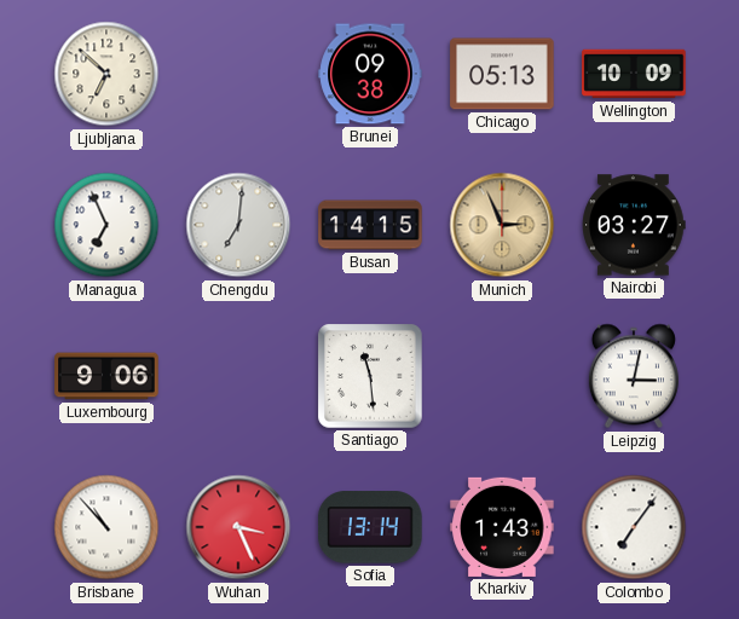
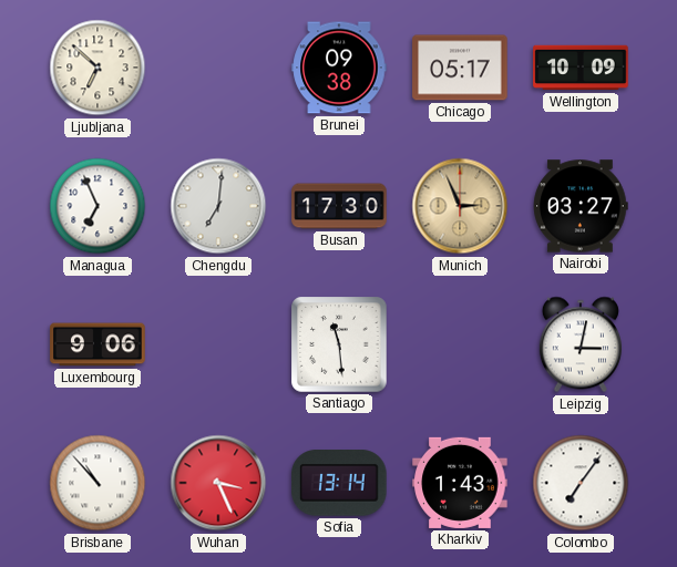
Chicago: 05:13 -> 05:17
Busan: 14:15 -> 17:30
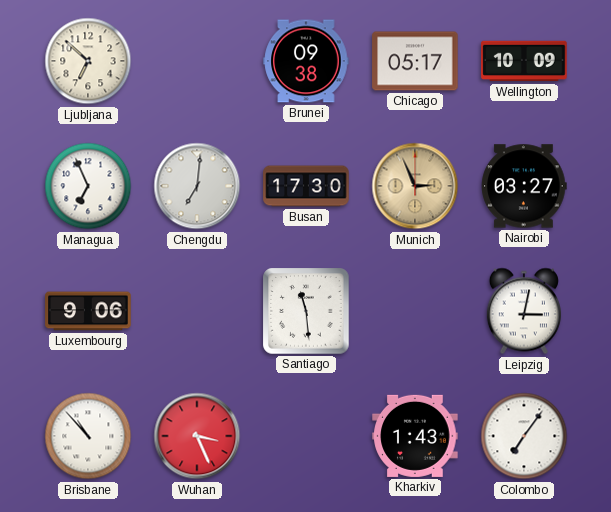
Sofia: 13:14 -> none
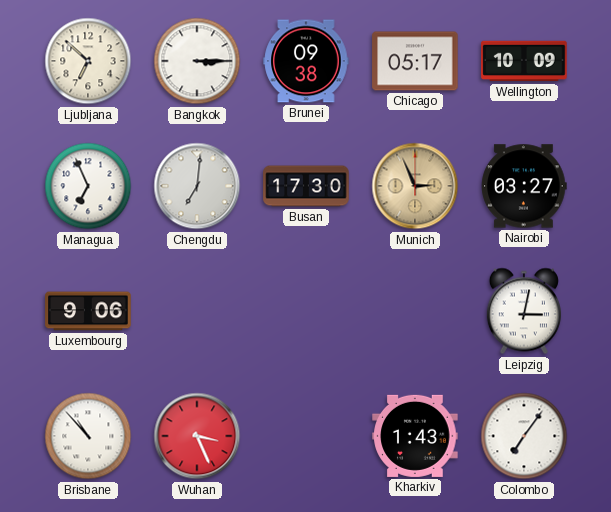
Bangkok: none -> 3:15
Santiago: 11:29 -> none
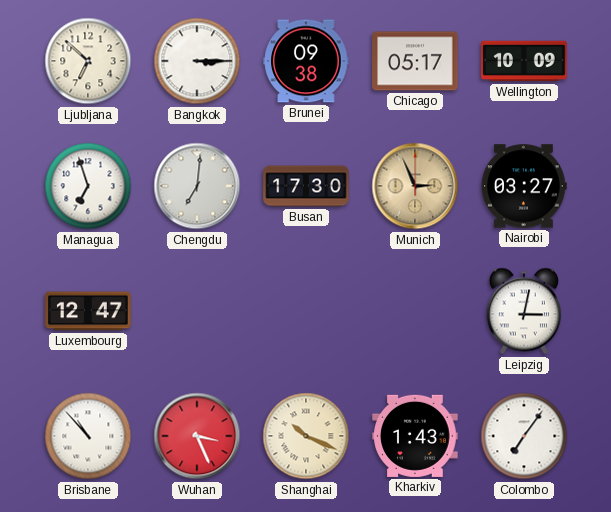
Managua: 6:56 -> 6:57
Luxembourg: 9:06 -> 12:47
Shanghai: none -> 10:19
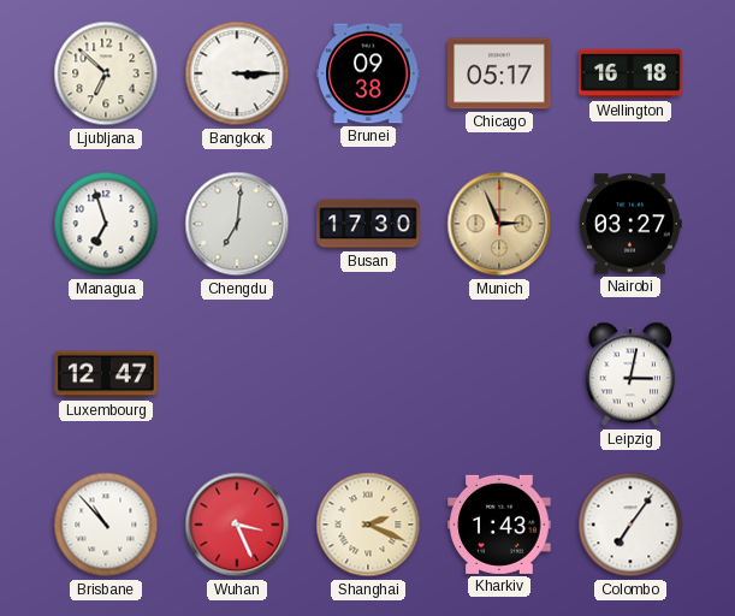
Wellington: 10:09 -> 16:18
Shanghai: 10:19 -> 2:19
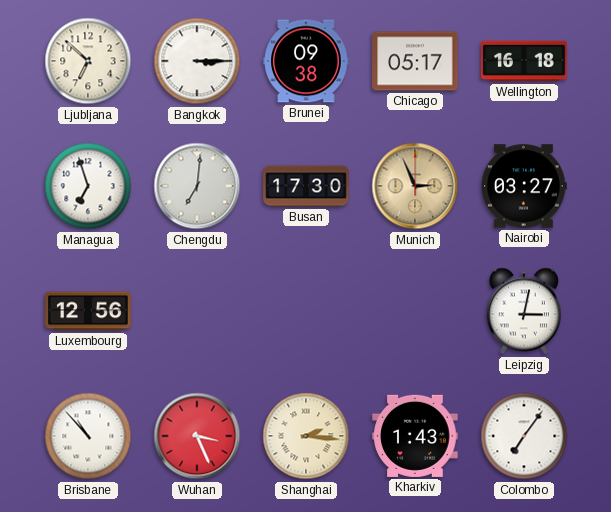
Luxembourg: 12:47 -> 12:56
Shanghai: 2:19 -> 2:16
